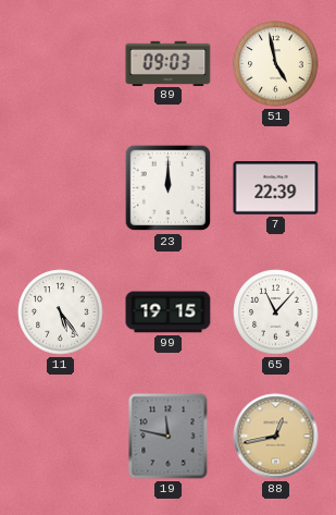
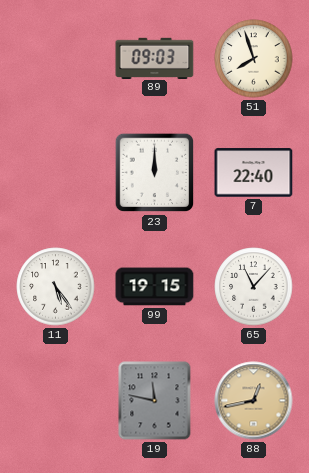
51: 4:58 -> 7:57
7: 22:39 -> 22:40
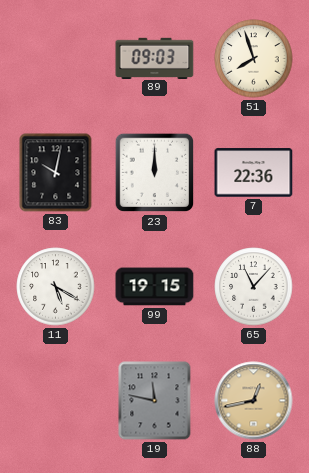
83: none -> 10:02
7: 22:40 -> 22:36
11: 5:24 -> 5:20
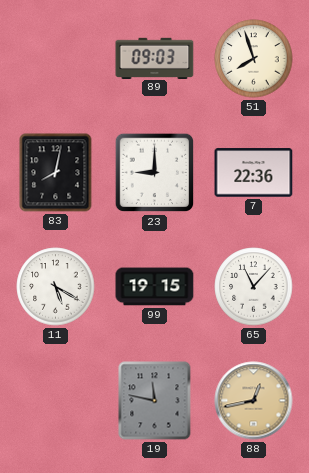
83: 10:02 -> 8:02
23: 12:00 -> 9:00
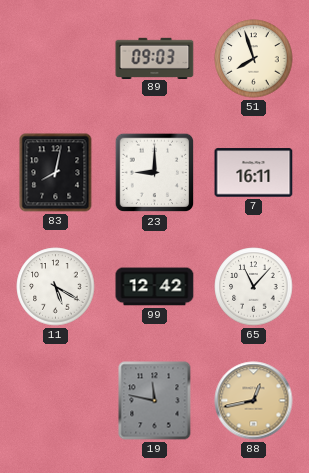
7: 22:36 -> 16:11
99: 19:15 -> 12:42
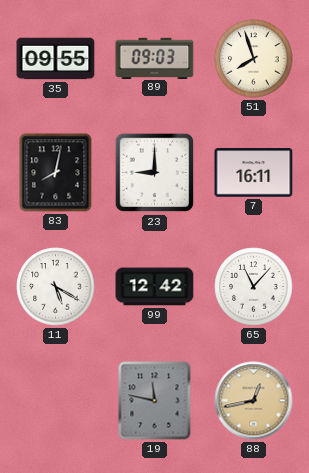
35: none -> 09:55
